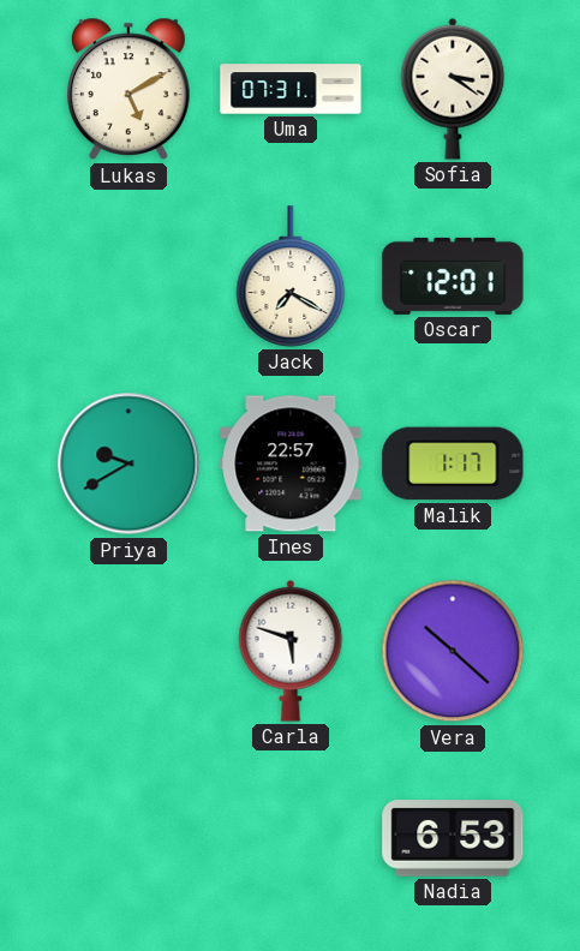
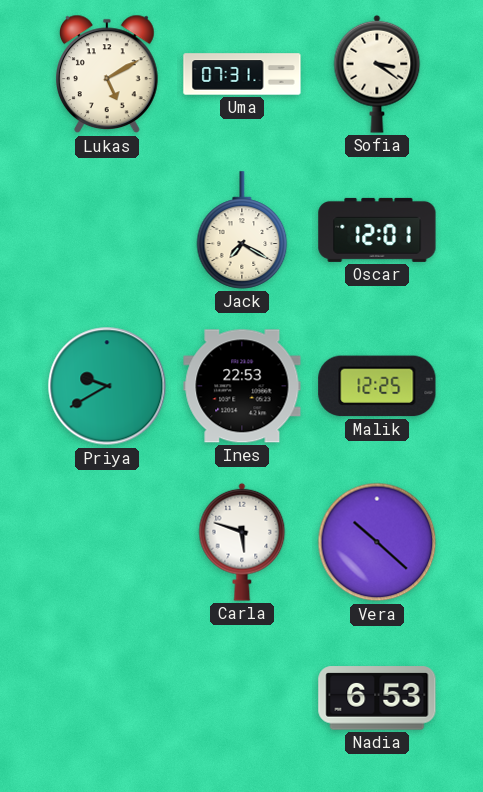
Ines: 22:57 -> 22:53
Malik: 1:17 -> 12:25
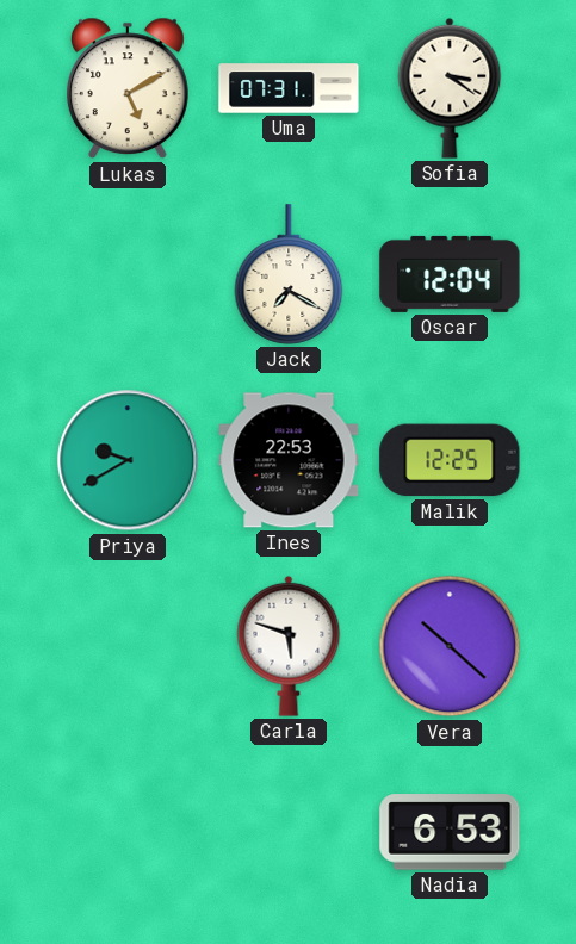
Oscar: 12:01 -> 12:04
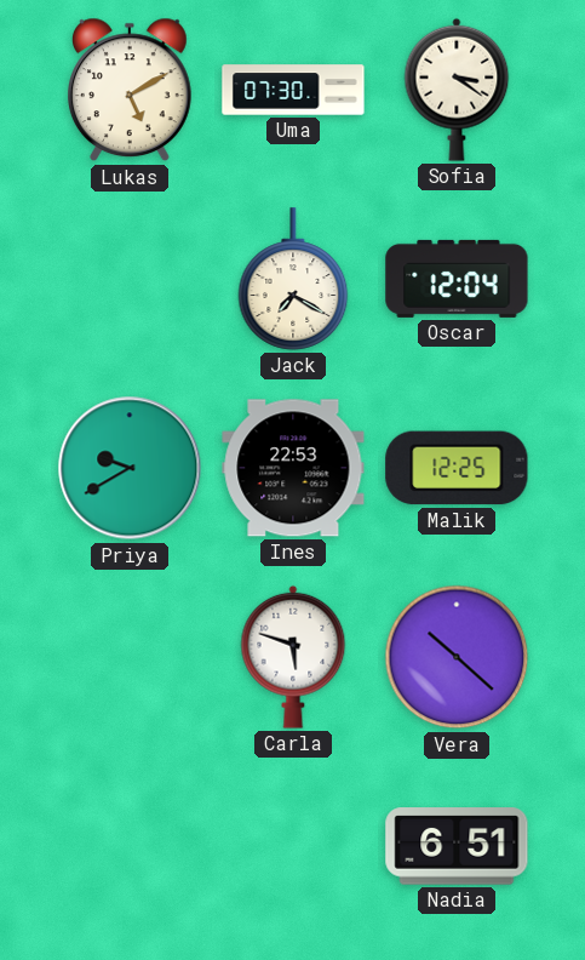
Uma: 07:31 -> 07:30
Nadia: 6:53 -> 6:51
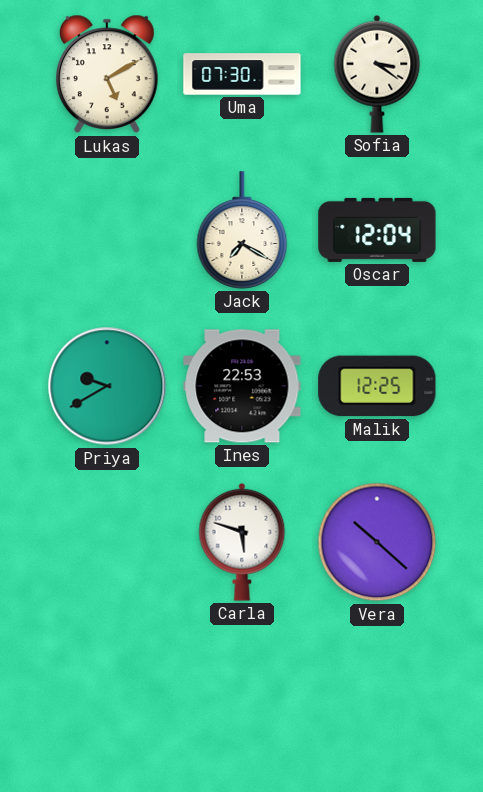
Nadia: 6:51 -> none
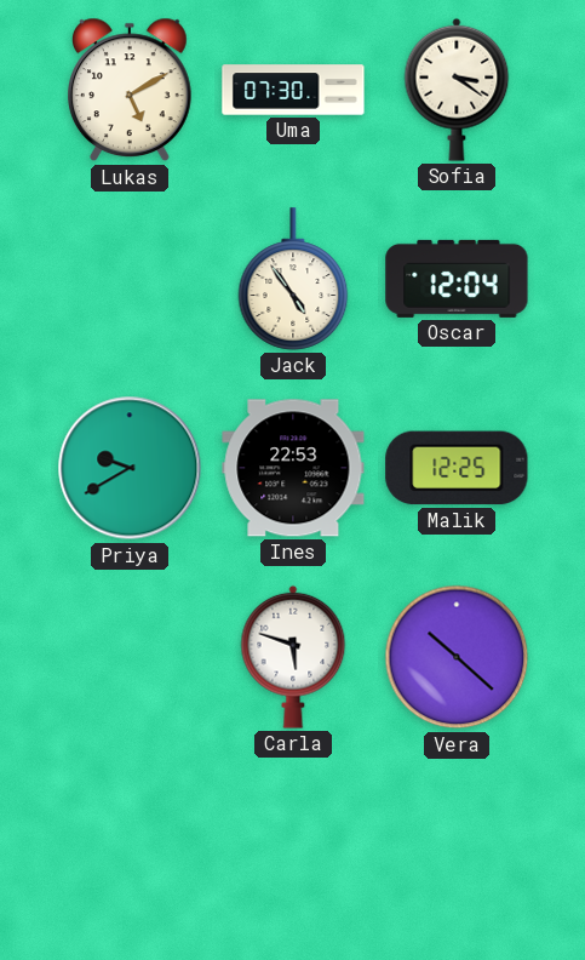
Jack: 7:20 -> 4:54
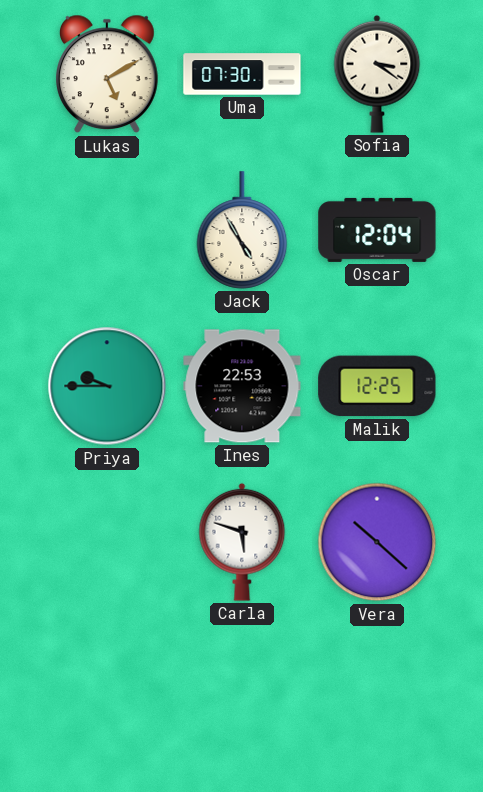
Jack: 4:54 -> 4:55
Priya: 9:40 -> 9:45
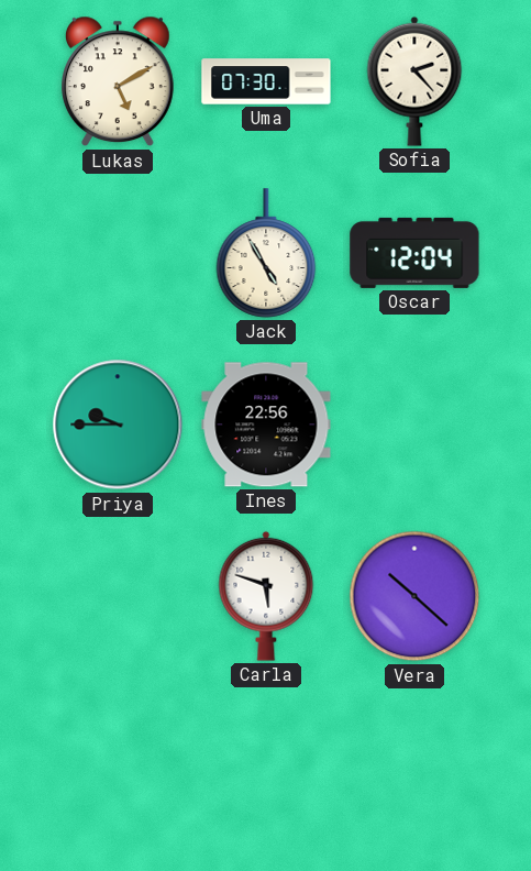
Sofia: 3:21 -> 2:23
Ines: 22:53 -> 22:56
Malik: 12:25 -> none
